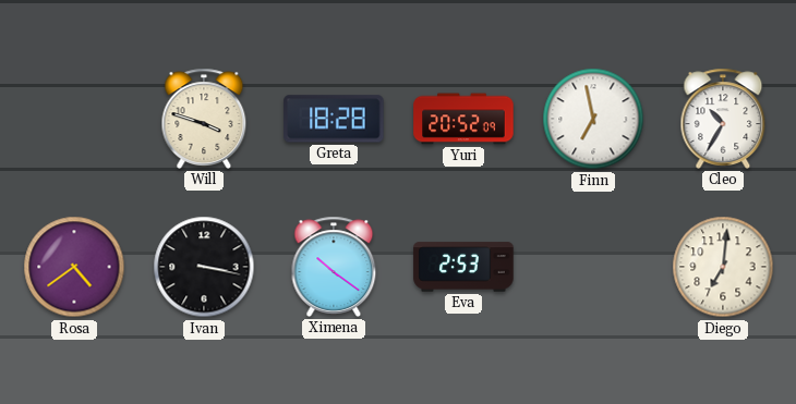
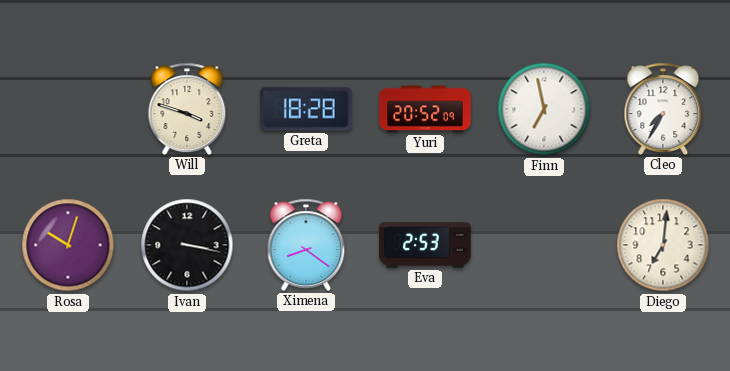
Cleo: 10:35 -> 7:35
Rosa: 4:39 -> 10:03
Ximena: 10:21 -> 8:21
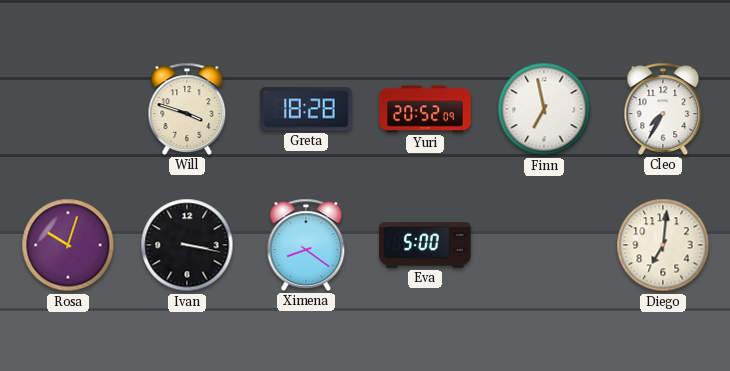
Eva: 2:53 -> 5:00
